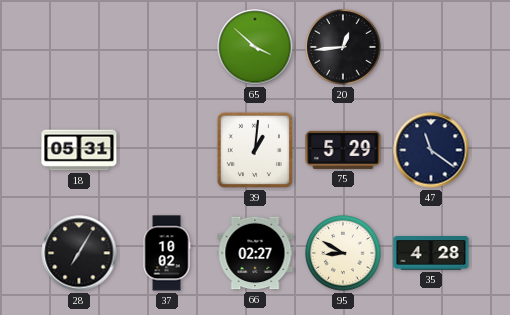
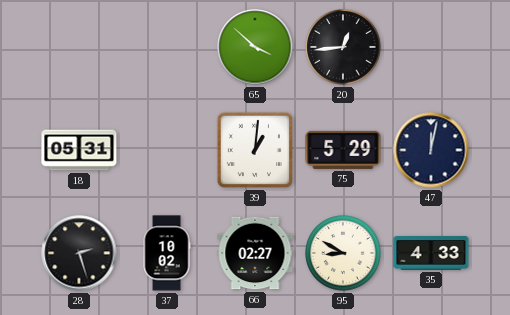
47: 11:21 -> 12:02
28: 7:05 -> 2:27
35: 4:28 -> 4:33
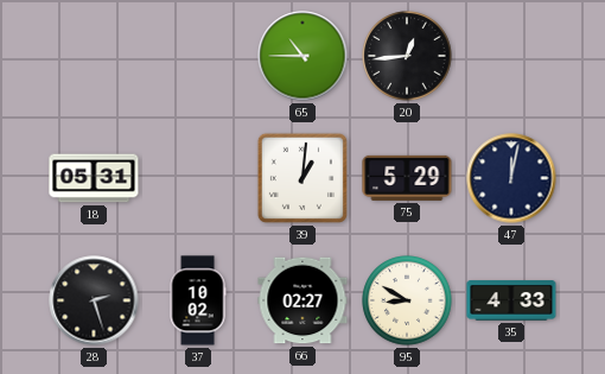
65: 3:52 -> 10:45
